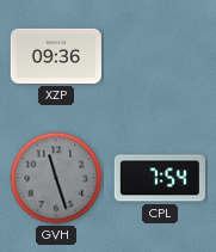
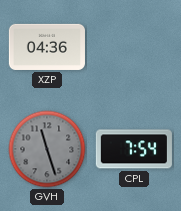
XZP: 09:36 -> 04:36
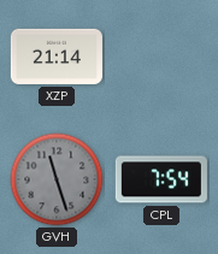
XZP: 04:36 -> 21:14
